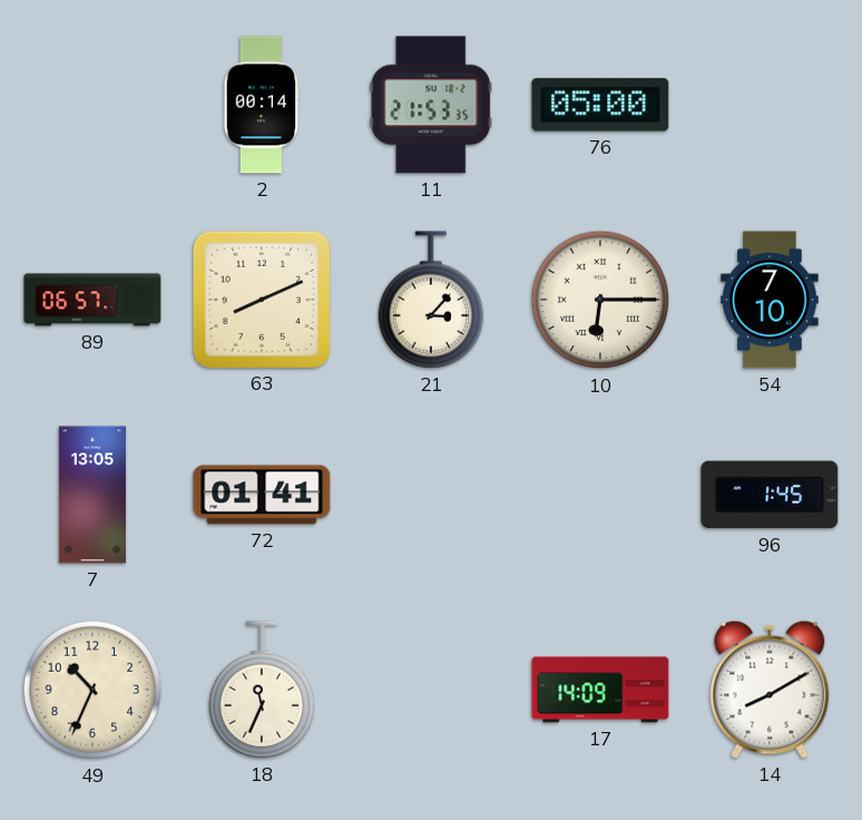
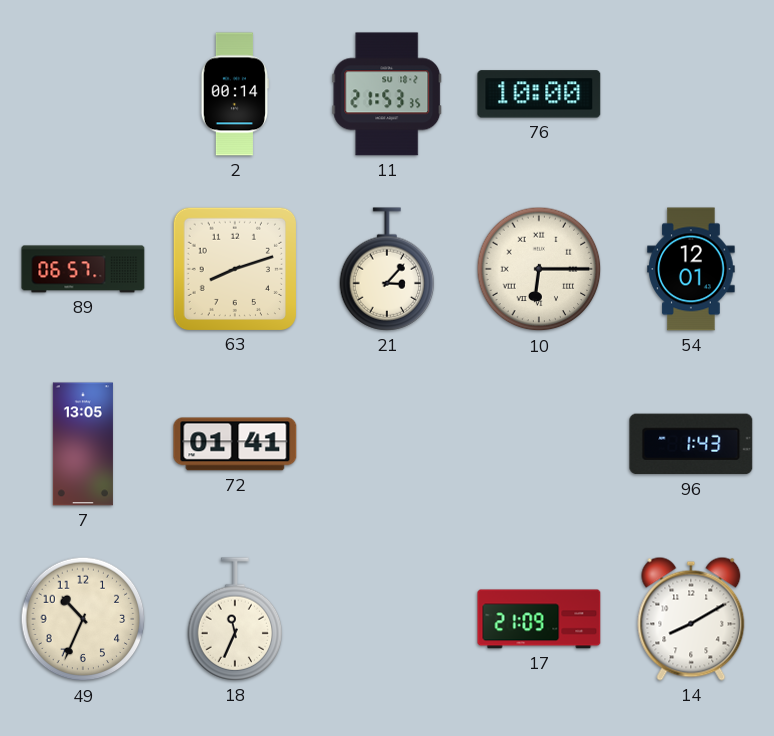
76: 05:00 -> 10:00
63: 8:11 -> 8:12
54: 7:10 -> 12:01
96: 1:45 -> 1:43
17: 14:09 -> 21:09
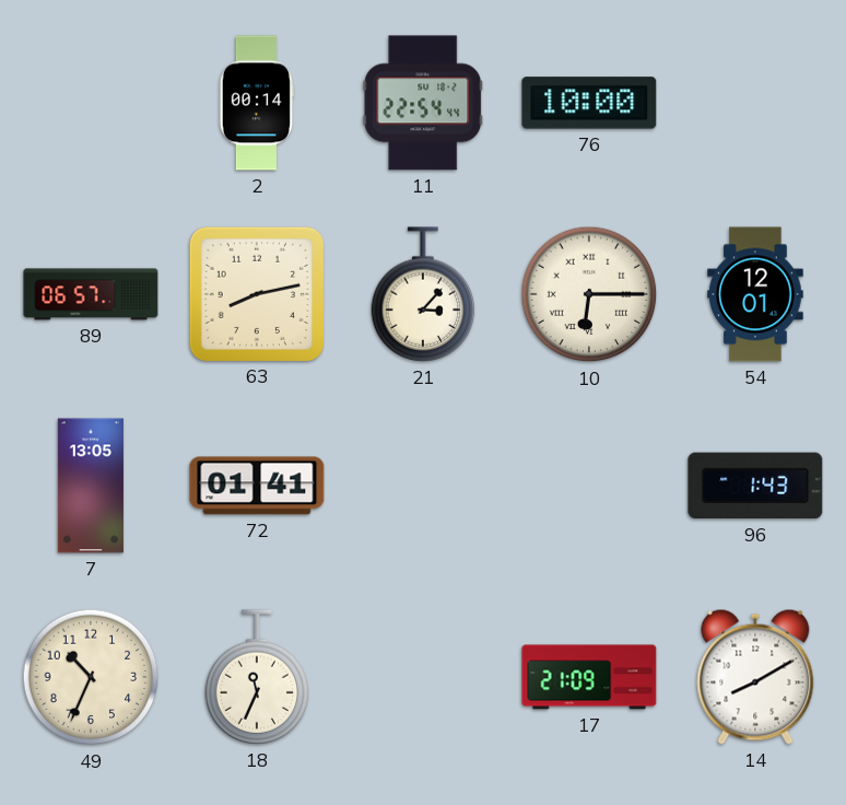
11: 21:53 -> 22:54
63: 8:12 -> 8:13
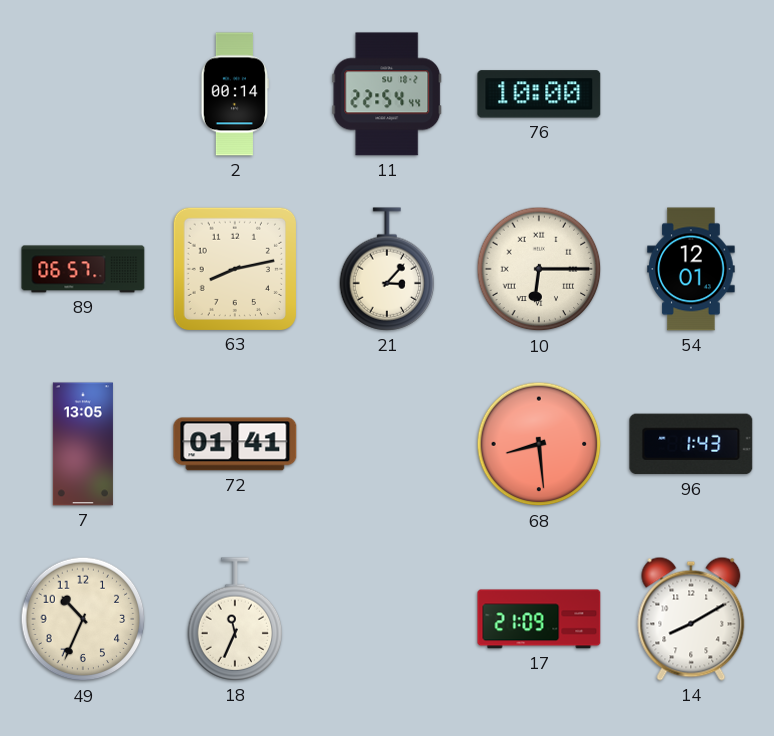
68: none -> 8:29
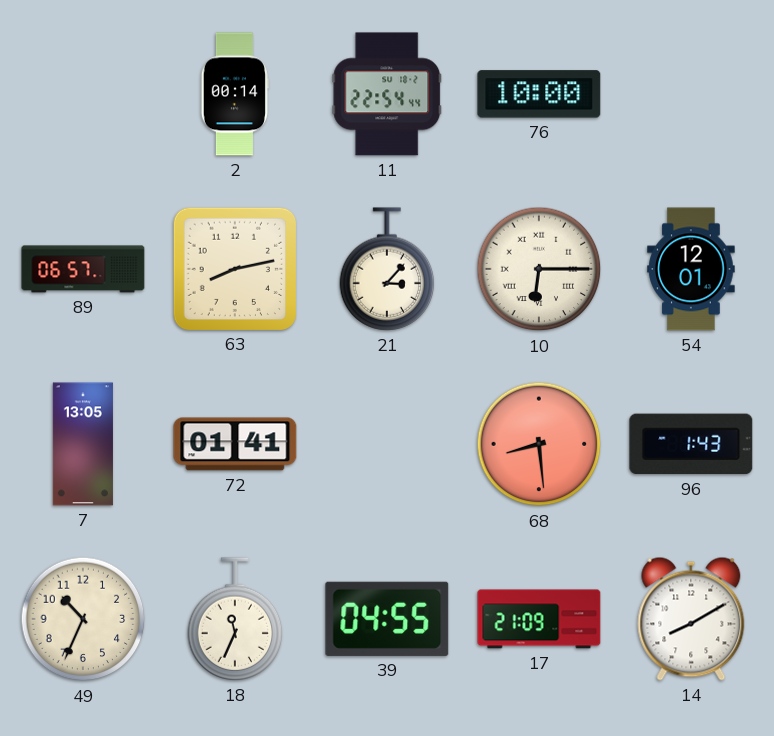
39: none -> 04:55
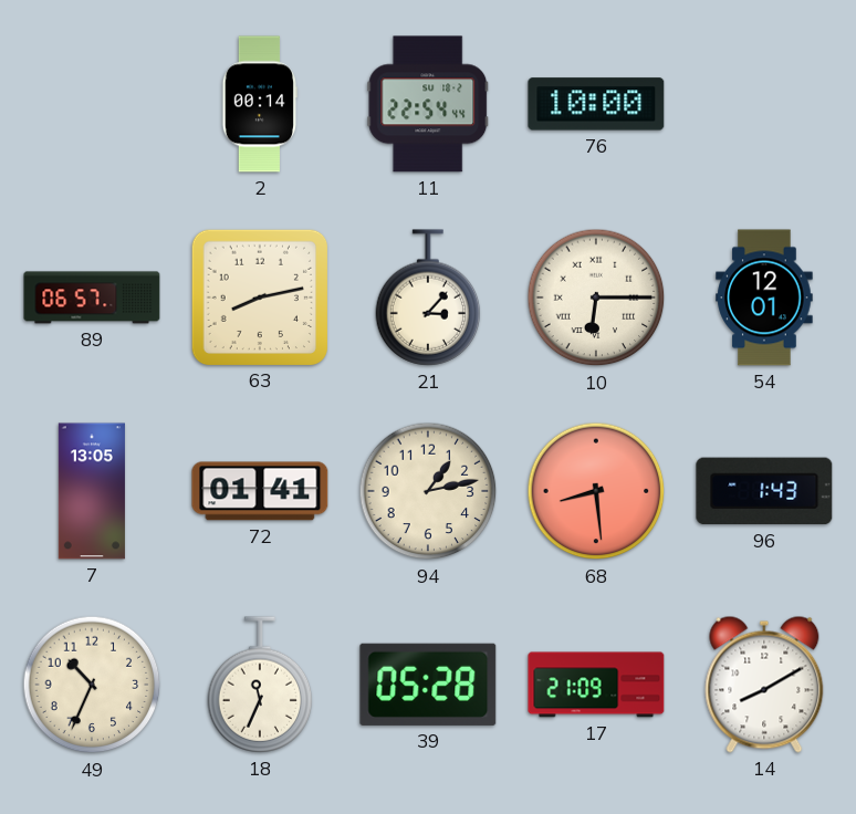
94: none -> 1:13
39: 04:55 -> 05:28
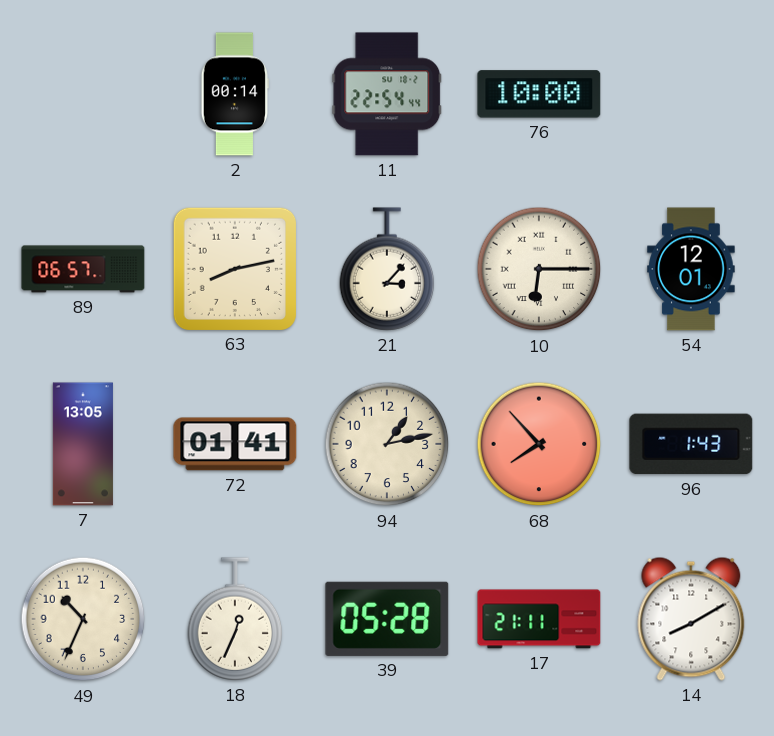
68: 8:29 -> 7:53
18: 11:34 -> 12:34
17: 21:09 -> 21:11
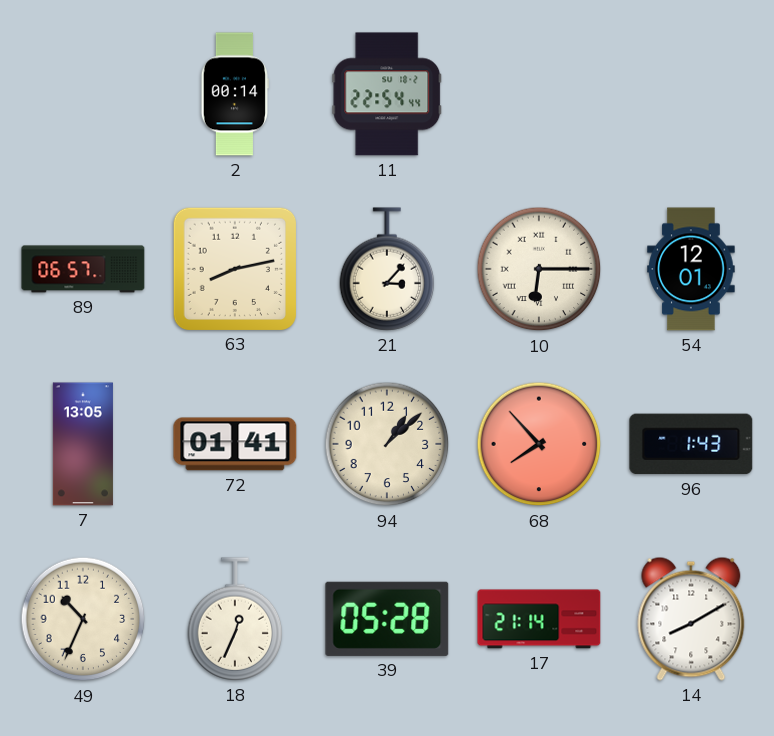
76: 10:00 -> none
94: 1:13 -> 1:08
17: 21:11 -> 21:14
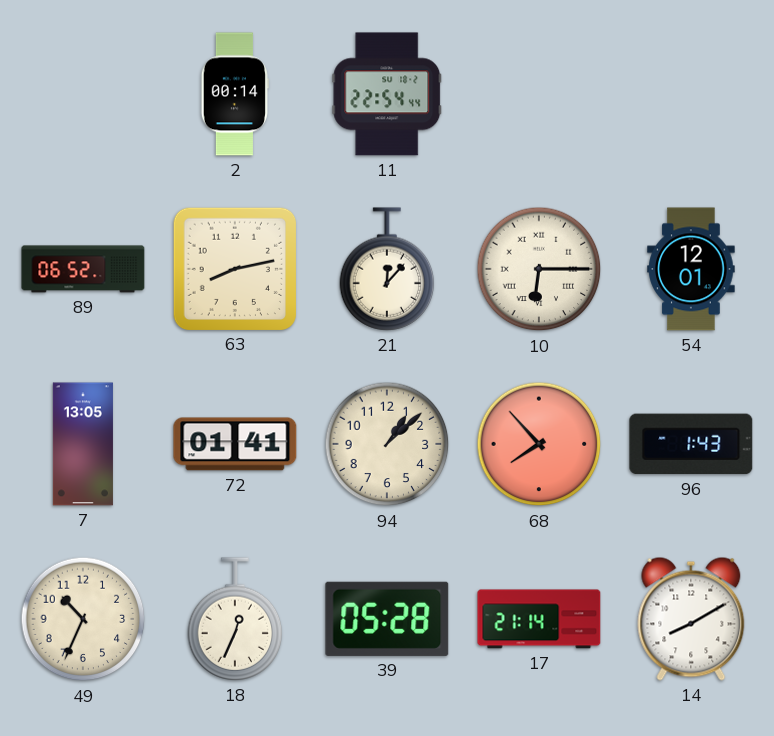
89: 06:57 -> 06:52
21: 3:07 -> 12:07
